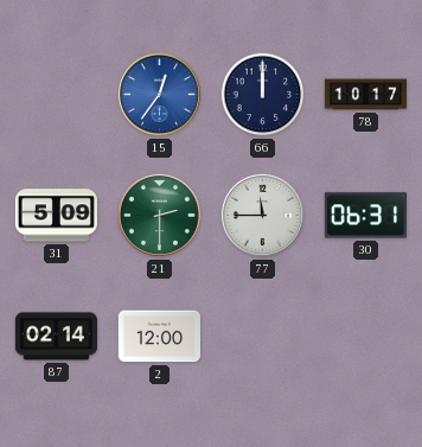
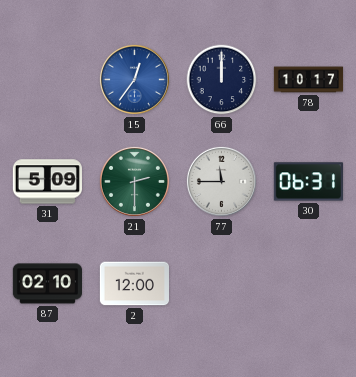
87: 02:14 -> 02:10
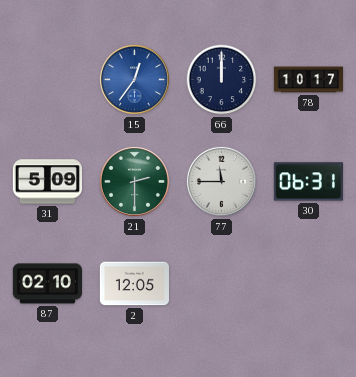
2: 12:00 -> 12:05
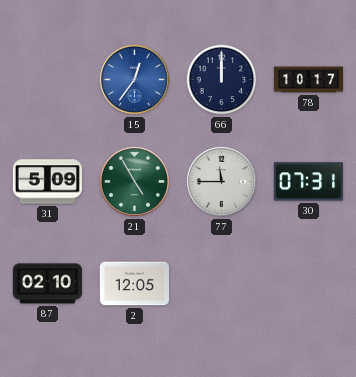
21: 2:30 -> 4:55
30: 06:31 -> 07:31
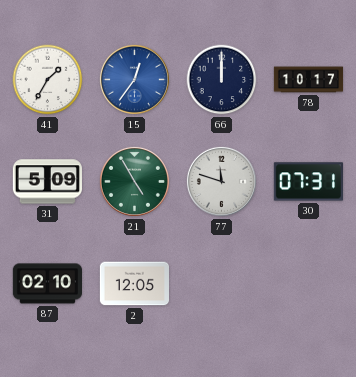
41: none -> 1:35
77: 11:45 -> 11:48
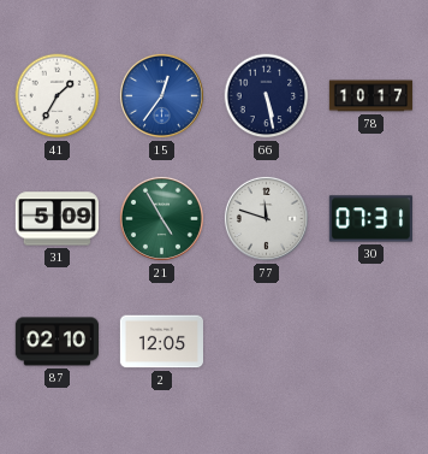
66: 12:00 -> 5:28
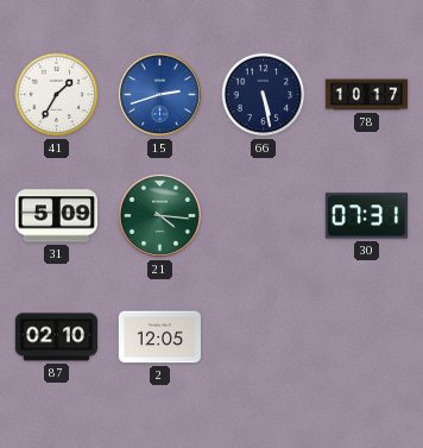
15: 12:36 -> 2:42
21: 4:55 -> 4:16
77: 11:48 -> none
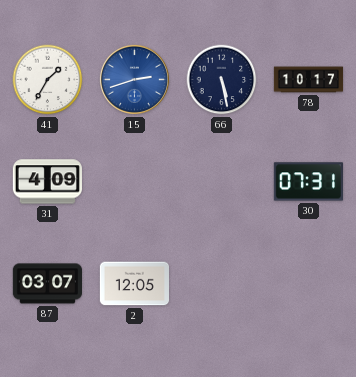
31: 5:09 -> 4:09
21: 4:16 -> none
87: 02:10 -> 03:07
